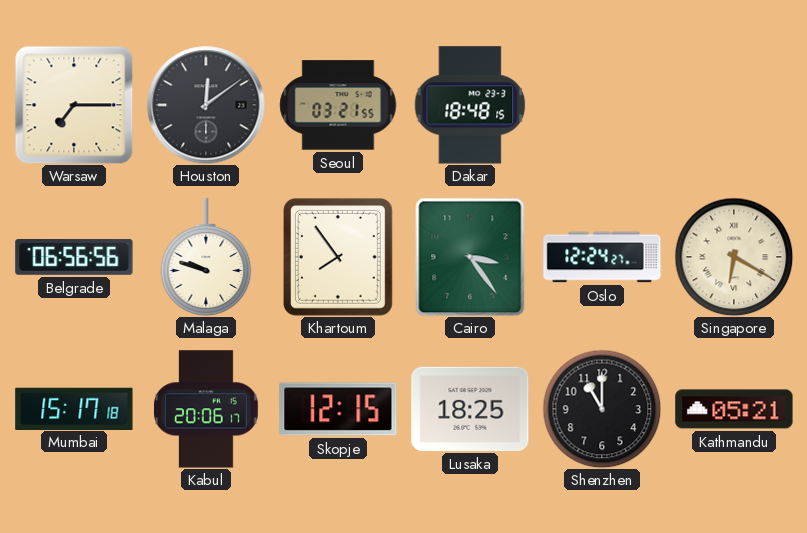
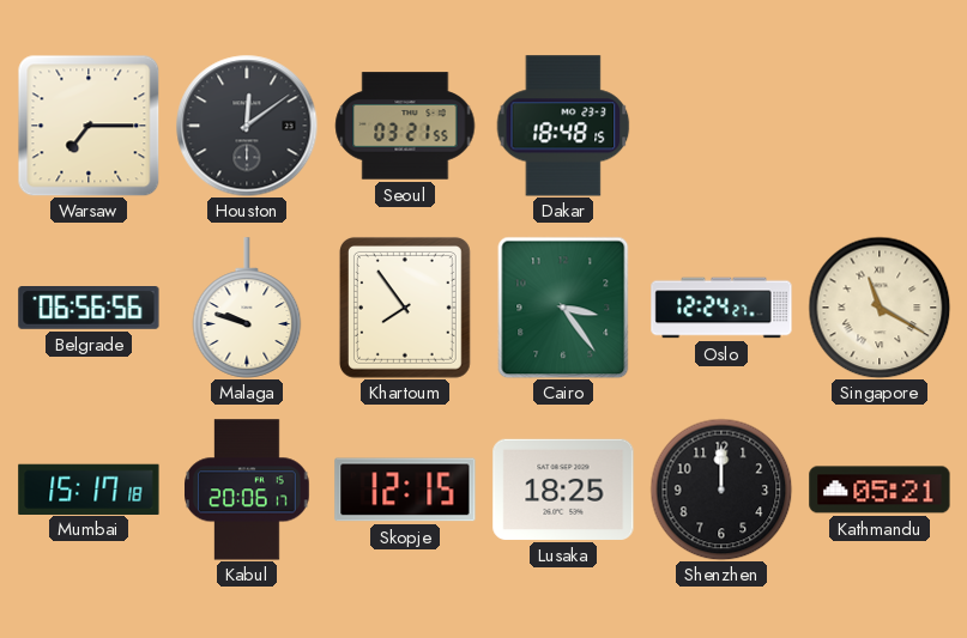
Singapore: 6:20 -> 11:20
Shenzhen: 11:00 -> 12:00
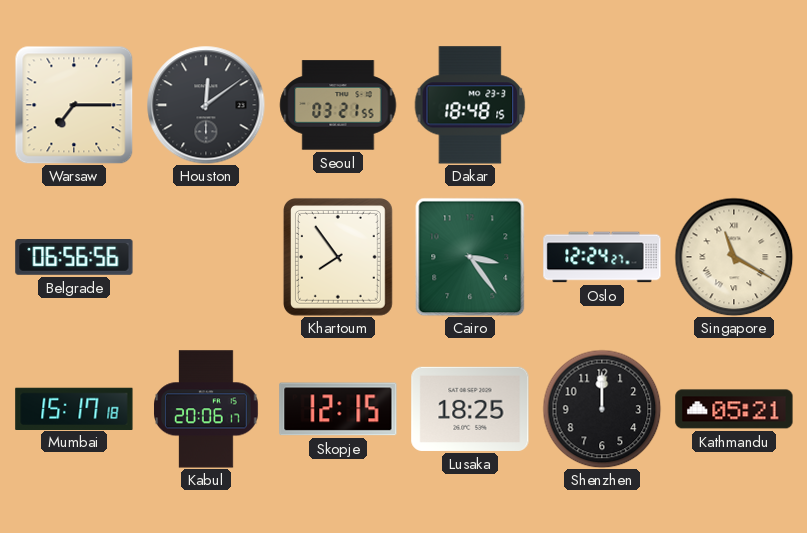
Malaga: 9:48 -> none
